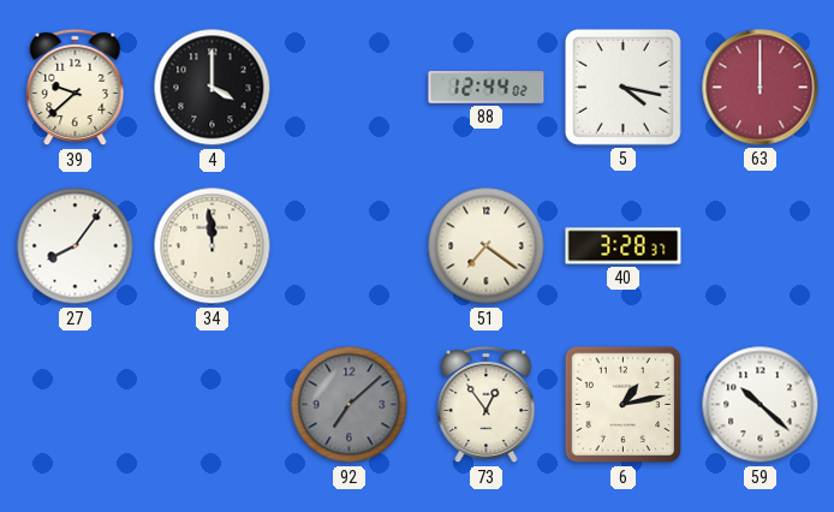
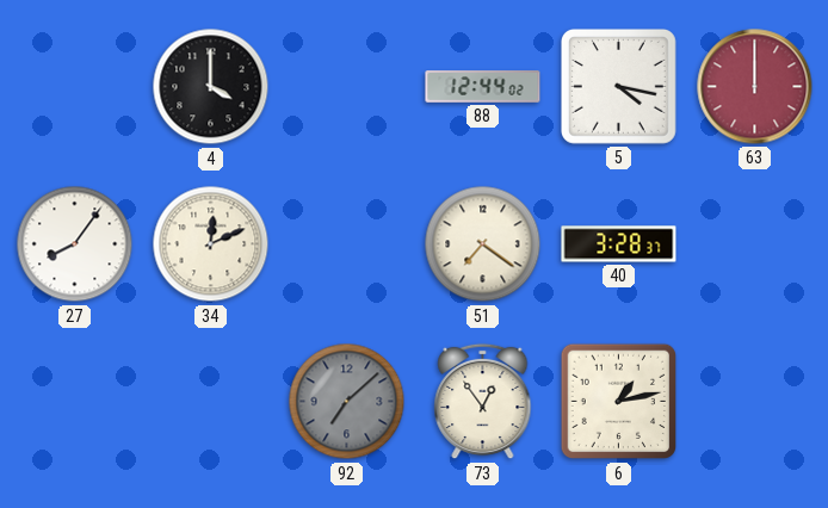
39: 9:38 -> none
34: 11:59 -> 12:11
59: 10:22 -> none
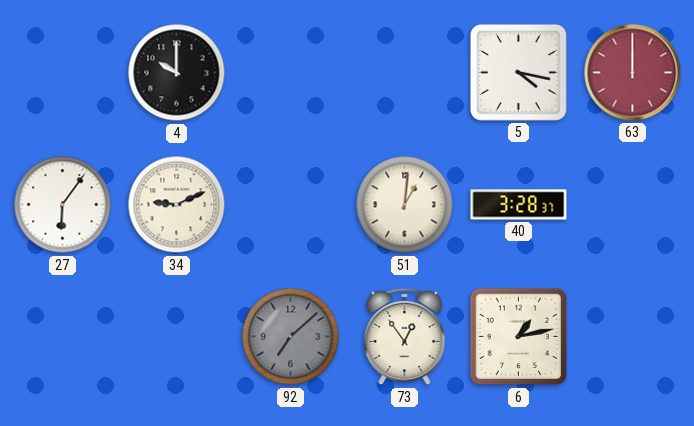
4: 4:00 -> 10:00
88: 12:44 -> none
27: 8:06 -> 6:06
34: 12:11 -> 9:11
51: 7:21 -> 1:01
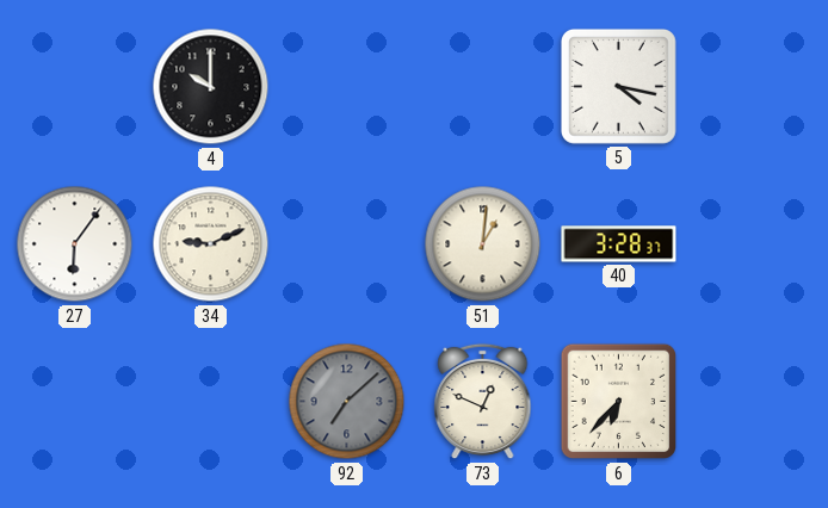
63: 12:00 -> none
73: 12:54 -> 12:49
6: 1:13 -> 6:37
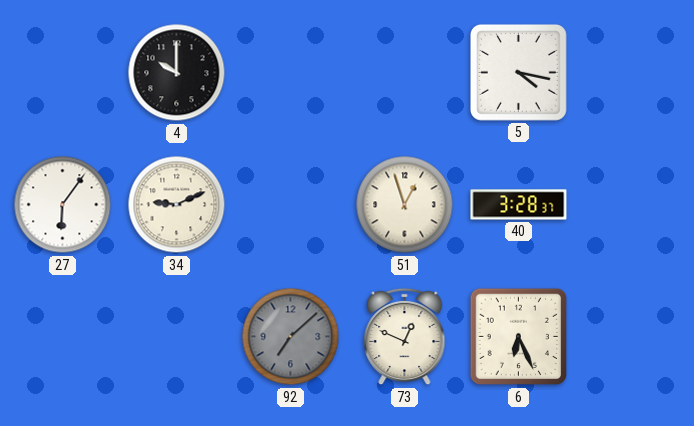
51: 1:01 -> 12:57
6: 6:37 -> 6:26
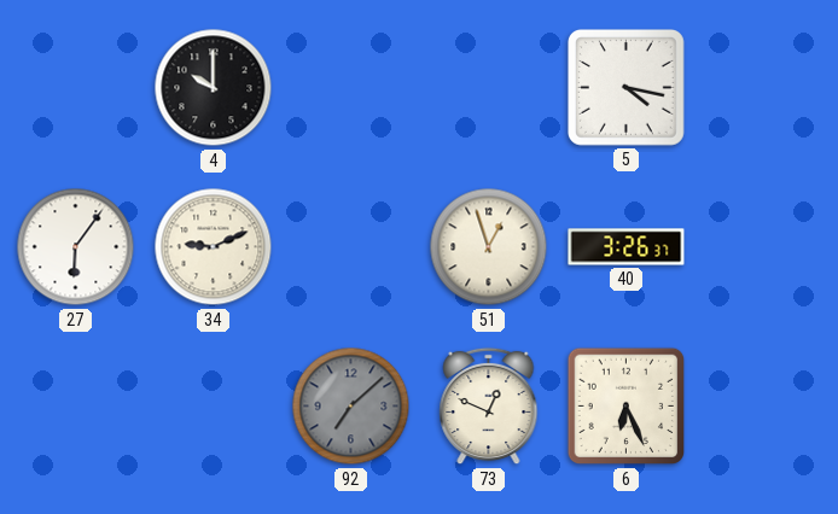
40: 3:28 -> 3:26
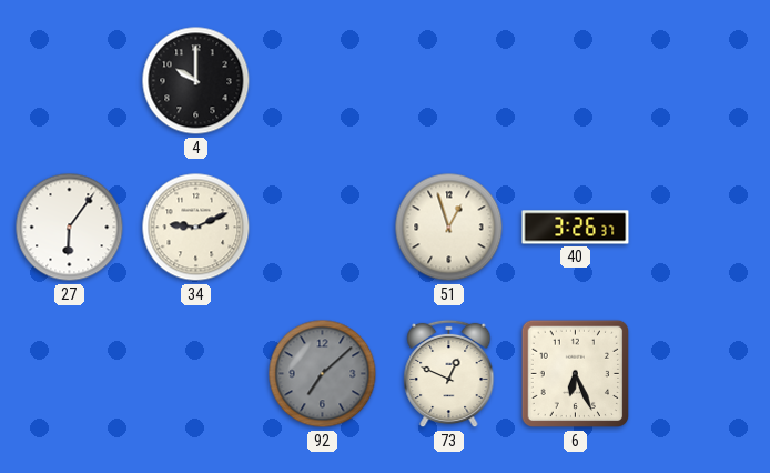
5: 4:17 -> none
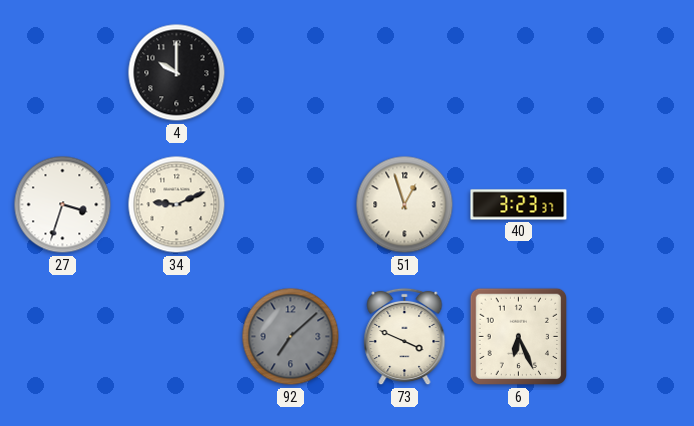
27: 6:06 -> 3:33
40: 3:26 -> 3:23
73: 12:49 -> 3:49
